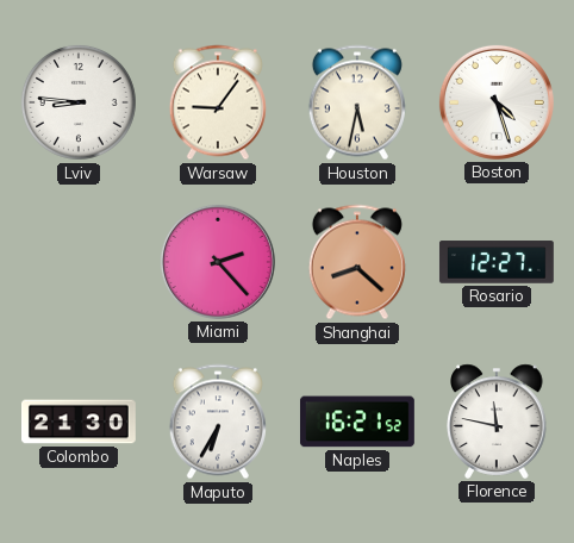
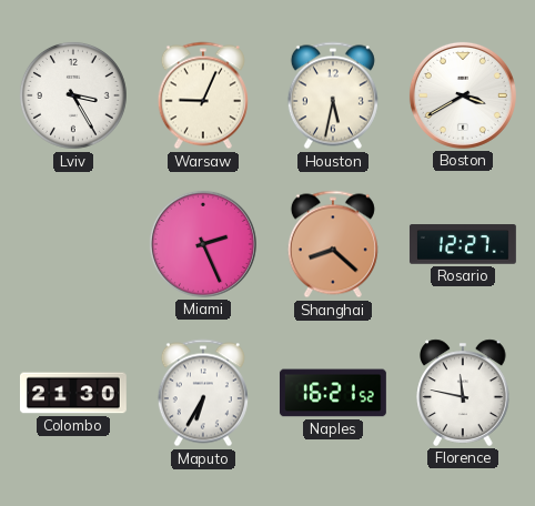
Lviv: 8:46 -> 3:25
Warsaw: 9:06 -> 9:04
Boston: 4:27 -> 3:40
Miami: 2:23 -> 2:26
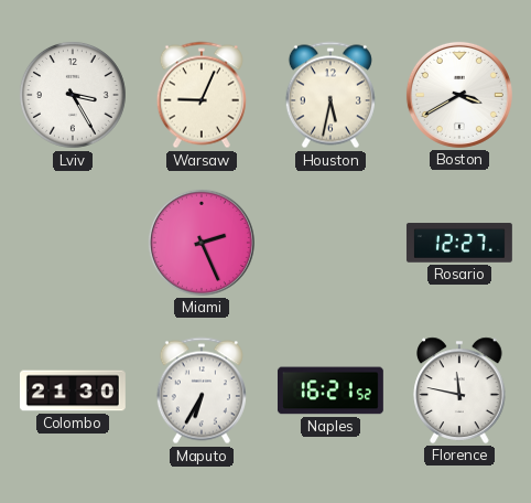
Shanghai: 8:22 -> none
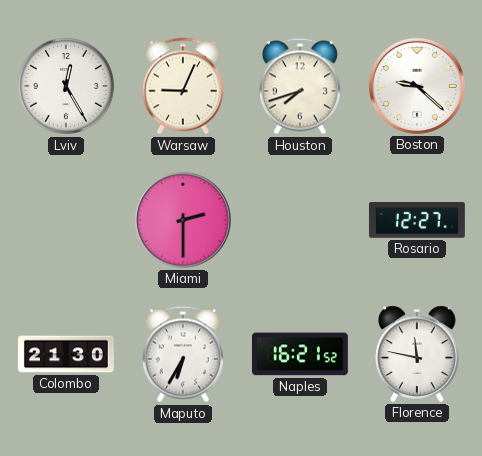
Lviv: 3:25 -> 12:25
Houston: 5:32 -> 7:42
Boston: 3:40 -> 9:22
Miami: 2:26 -> 2:30
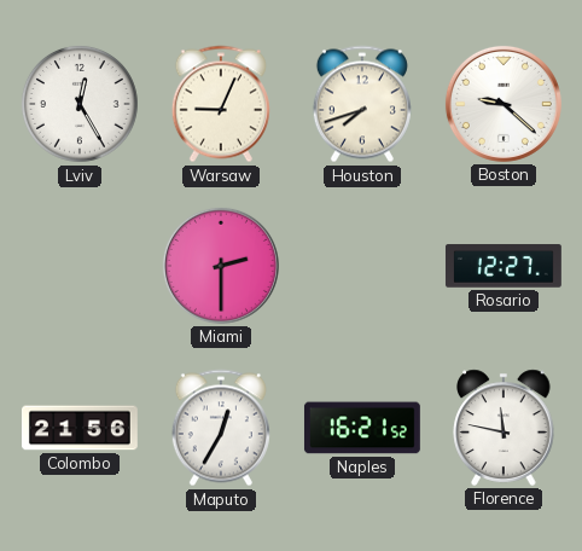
Colombo: 21:30 -> 21:56
Maputo: 6:35 -> 12:35
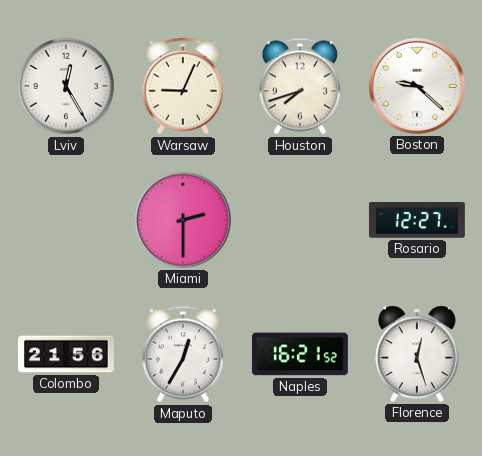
Florence: 11:47 -> 12:27
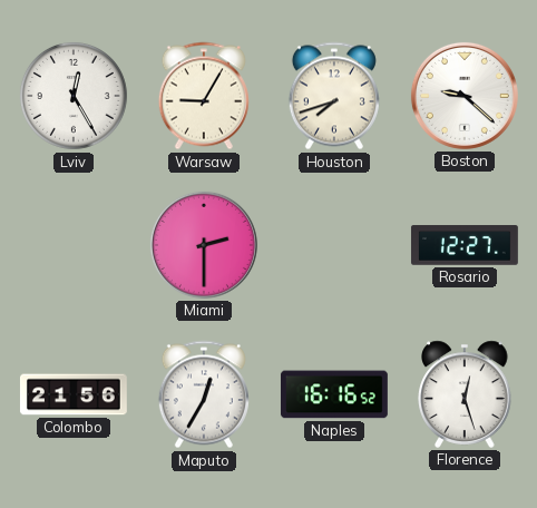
Warsaw: 9:04 -> 9:05
Naples: 16:21 -> 16:16
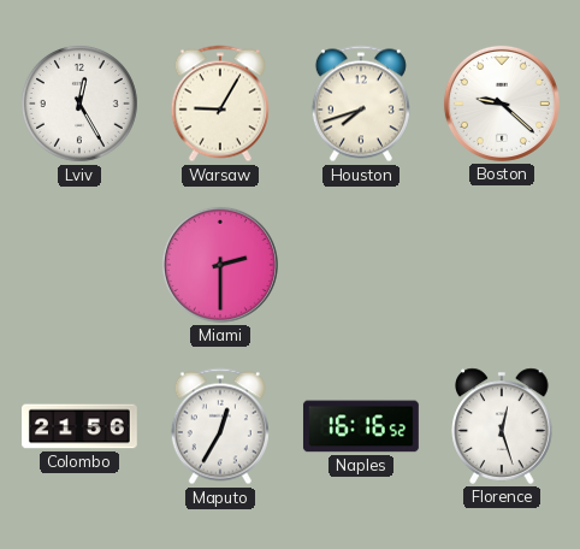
Rosario: 12:27 -> none
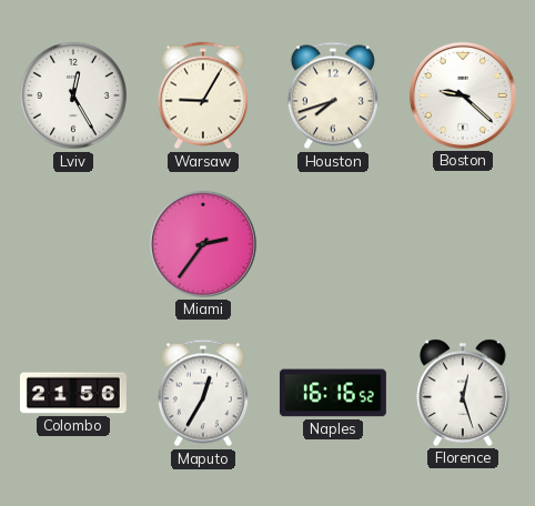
Miami: 2:30 -> 2:36
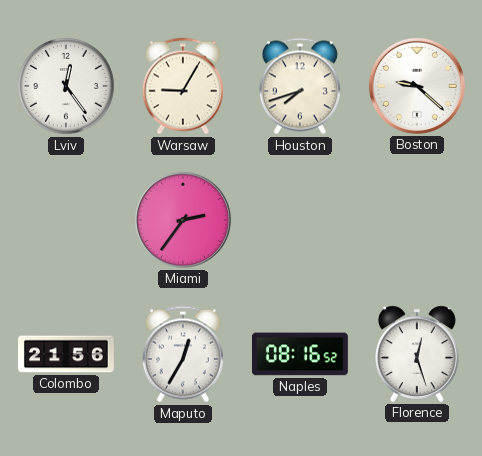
Lviv: 12:25 -> 12:24
Naples: 16:16 -> 08:16
